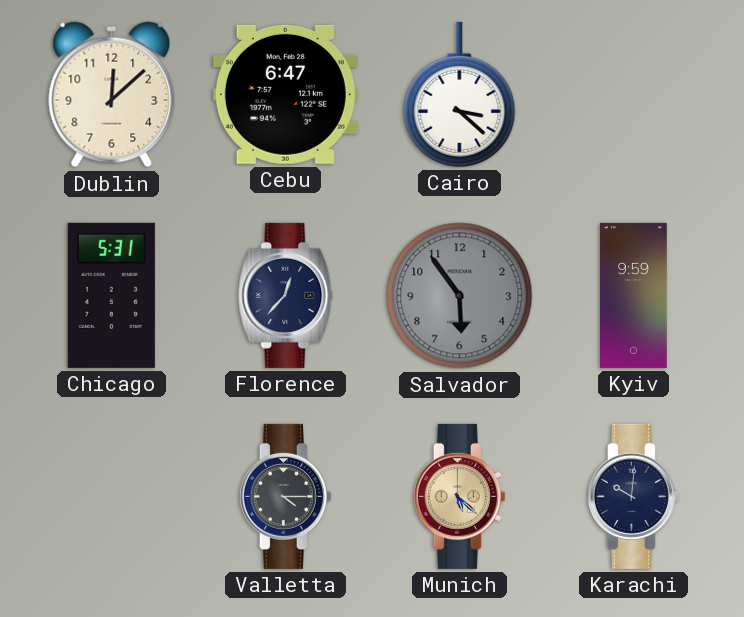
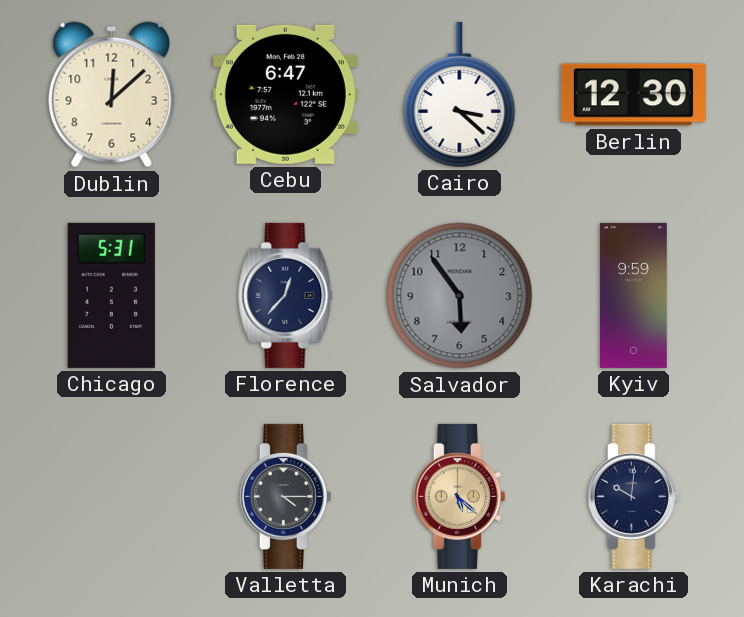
Berlin: none -> 12:30
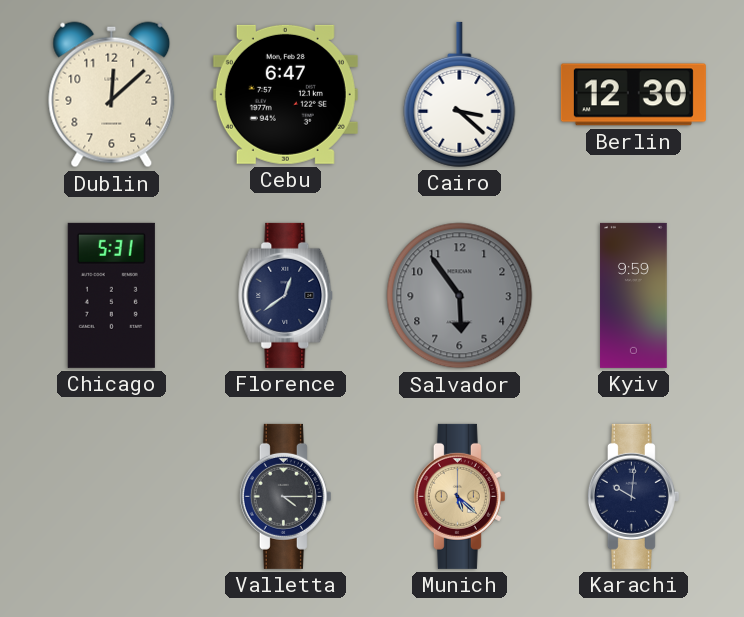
Florence: 12:37 -> 12:39
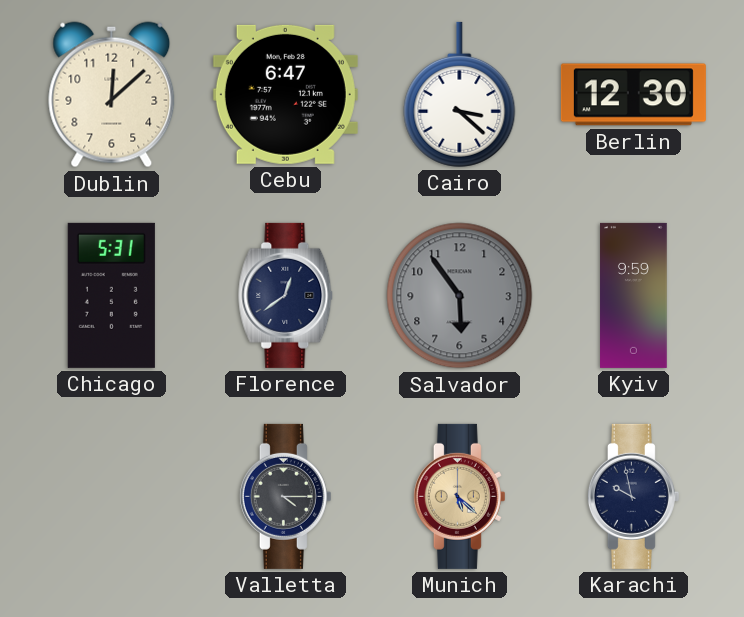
Karachi: 10:01 -> 9:58
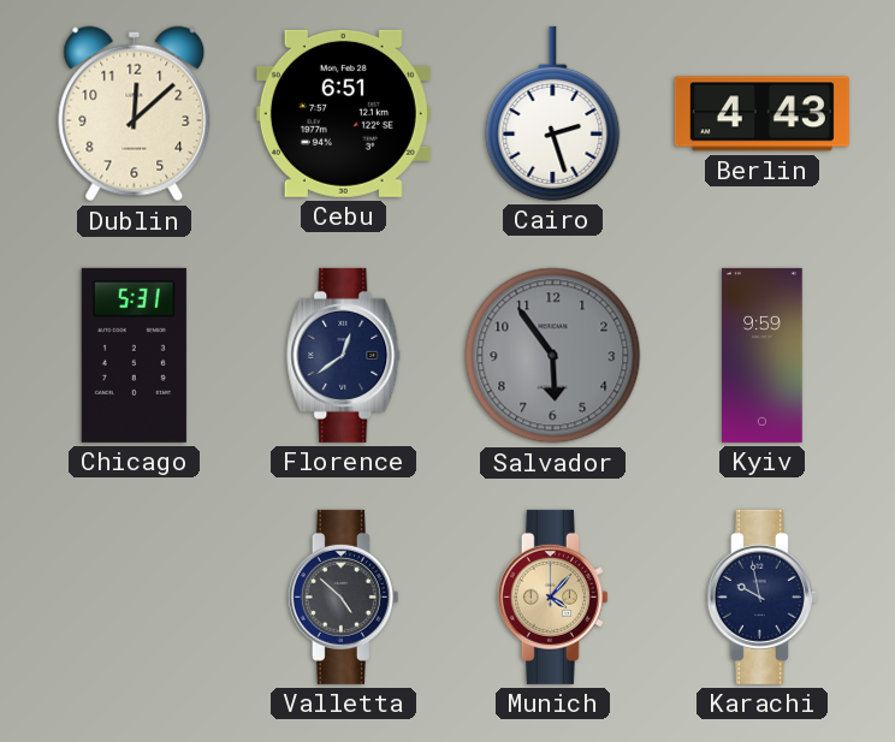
Cebu: 6:47 -> 6:51
Cairo: 3:22 -> 2:27
Berlin: 12:30 -> 4:43
Valletta: 4:15 -> 4:52
Munich: 5:22 -> 4:07
